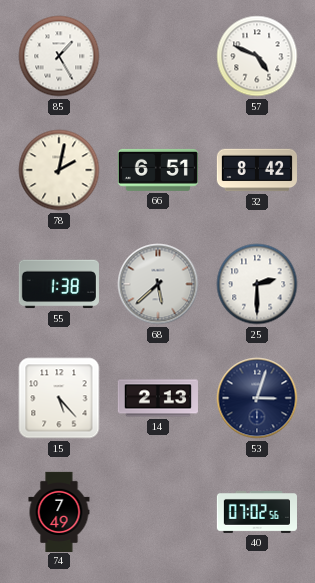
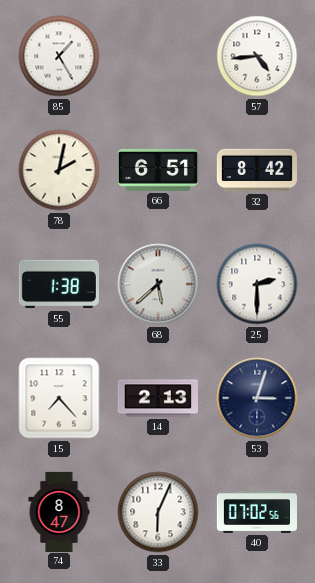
57: 4:49 -> 4:44
15: 5:23 -> 7:23
74: 7:49 -> 8:47
33: none -> 6:04
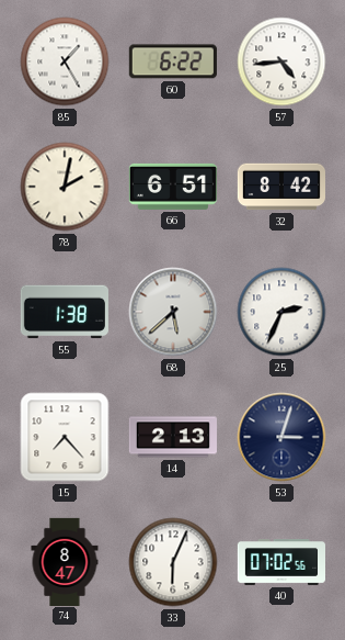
60: none -> 6:22
25: 2:30 -> 2:34
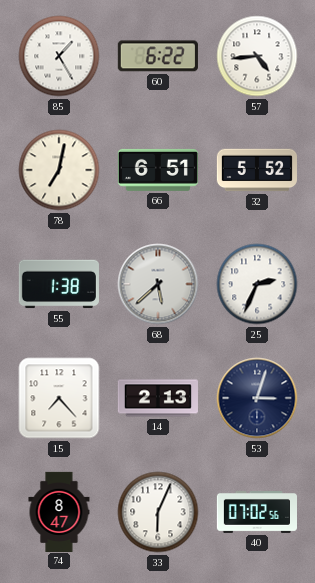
78: 2:02 -> 7:02
32: 8:42 -> 5:52
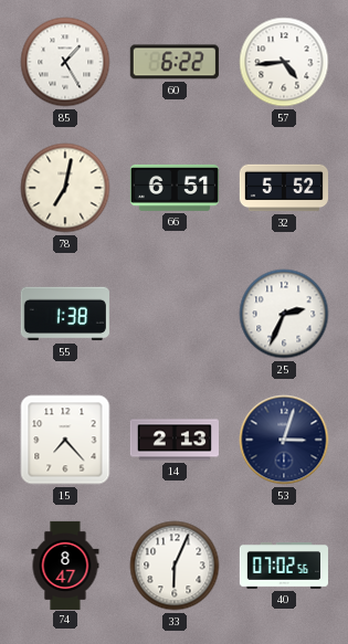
68: 5:38 -> none
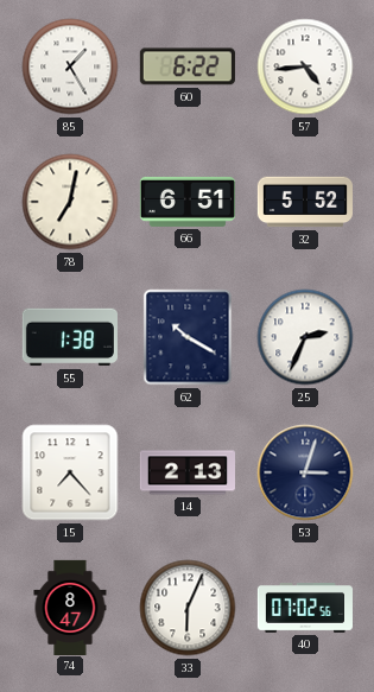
62: none -> 10:20
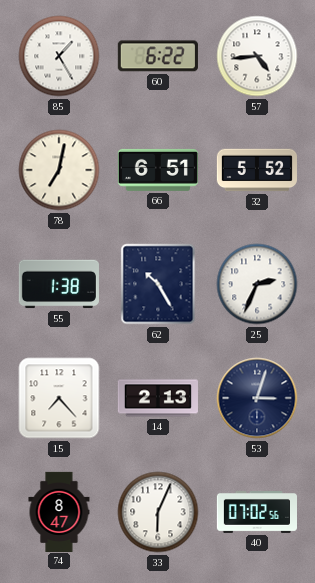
62: 10:20 -> 10:25
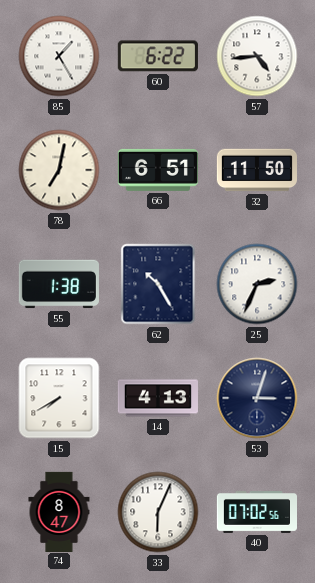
32: 5:52 -> 11:50
15: 7:23 -> 7:40
14: 2:13 -> 4:13
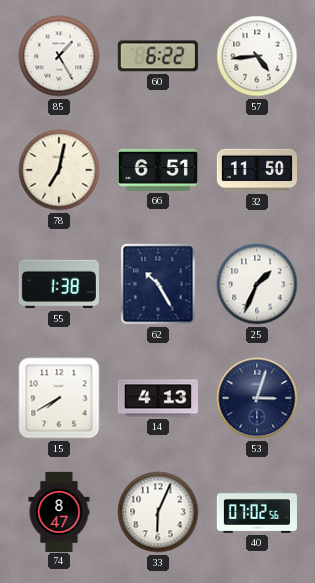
25: 2:34 -> 1:34
